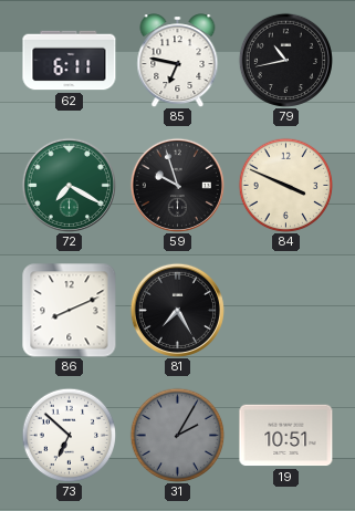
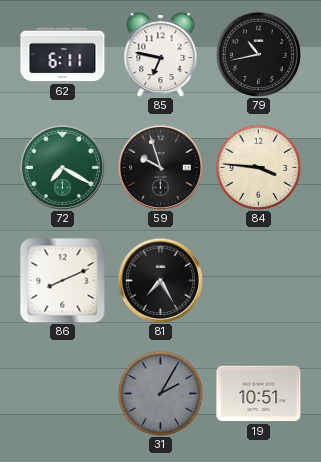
84: 3:49 -> 3:46
73: 6:52 -> none
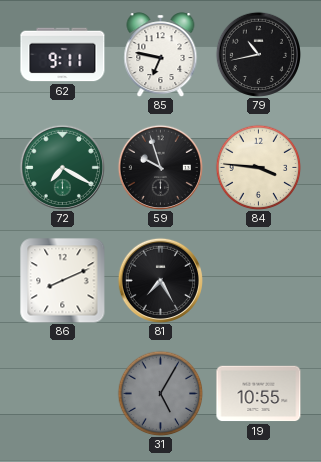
62: 6:11 -> 9:11
31: 2:05 -> 5:05
19: 10:51 -> 10:55
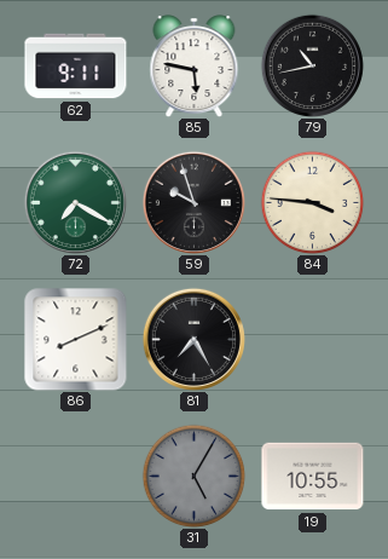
85: 6:47 -> 5:47
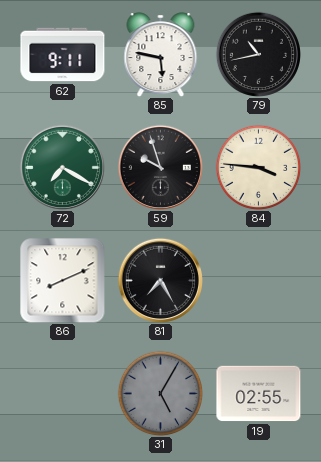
19: 10:55 -> 02:55
